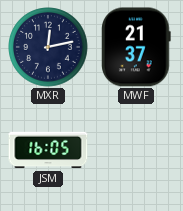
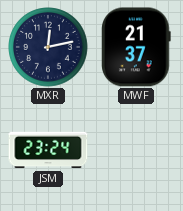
JSM: 16:05 -> 23:24
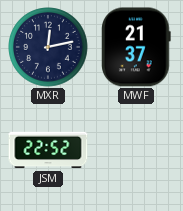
JSM: 23:24 -> 22:52
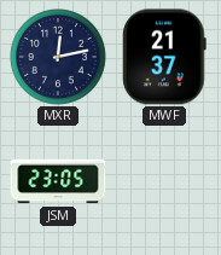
JSM: 22:52 -> 23:05
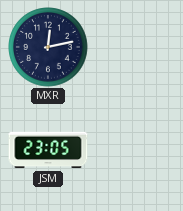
MWF: 21:37 -> none
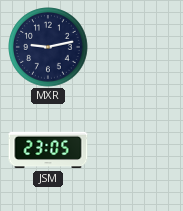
MXR: 12:13 -> 9:13
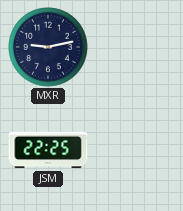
JSM: 23:05 -> 22:25
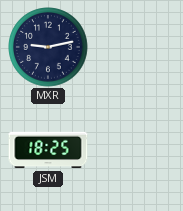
JSM: 22:25 -> 18:25
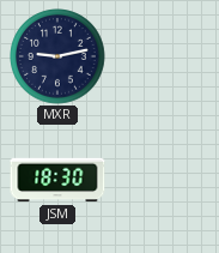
JSM: 18:25 -> 18:30
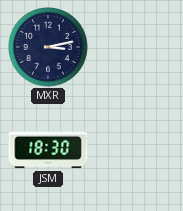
MXR: 9:13 -> 3:13
